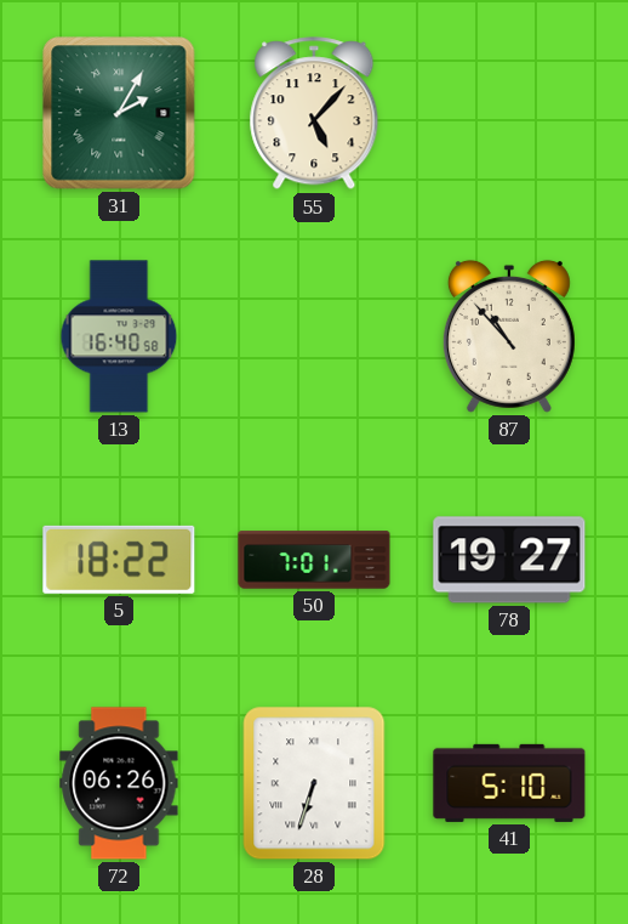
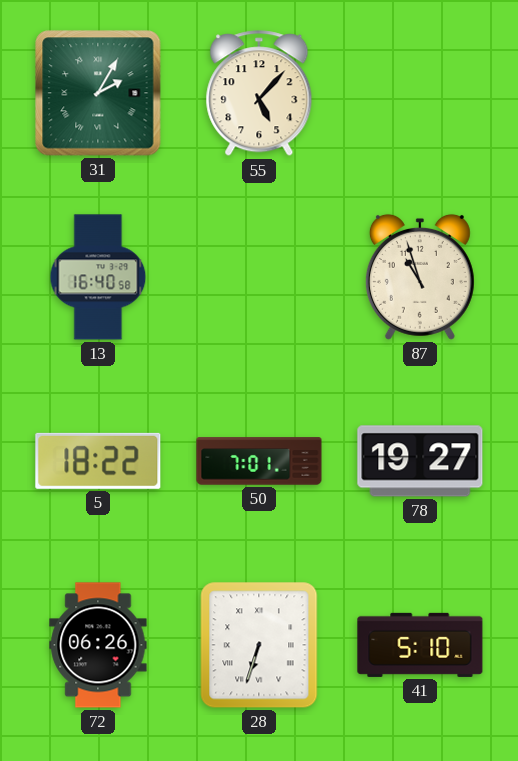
87: 10:53 -> 10:57
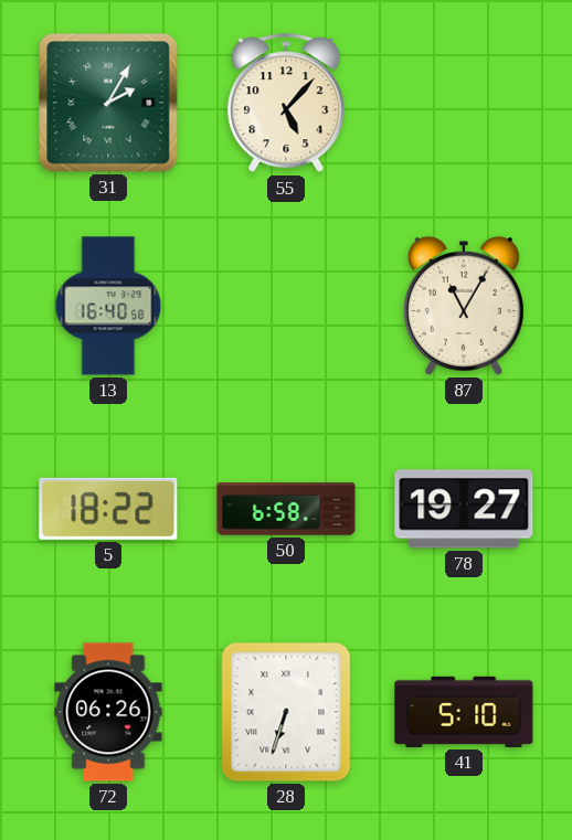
87: 10:57 -> 11:05
50: 7:01 -> 6:58
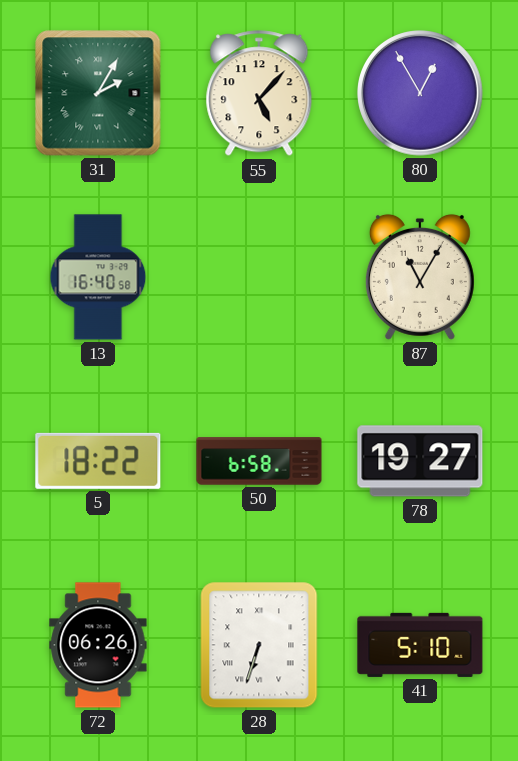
80: none -> 12:55
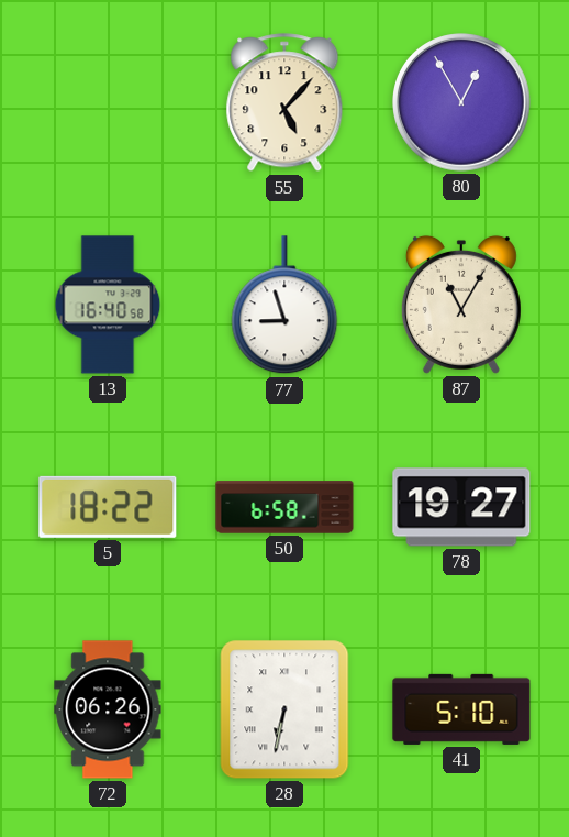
31: 2:05 -> none
77: none -> 8:57
28: 6:33 -> 6:32
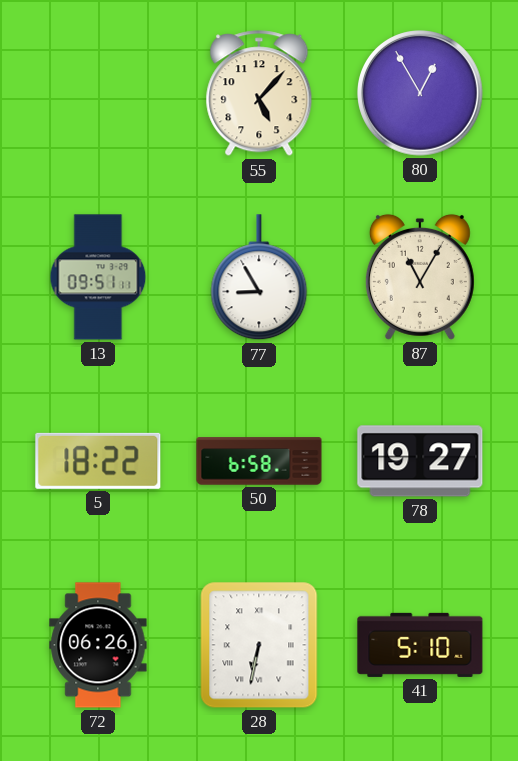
13: 16:40 -> 09:51
77: 8:57 -> 8:55
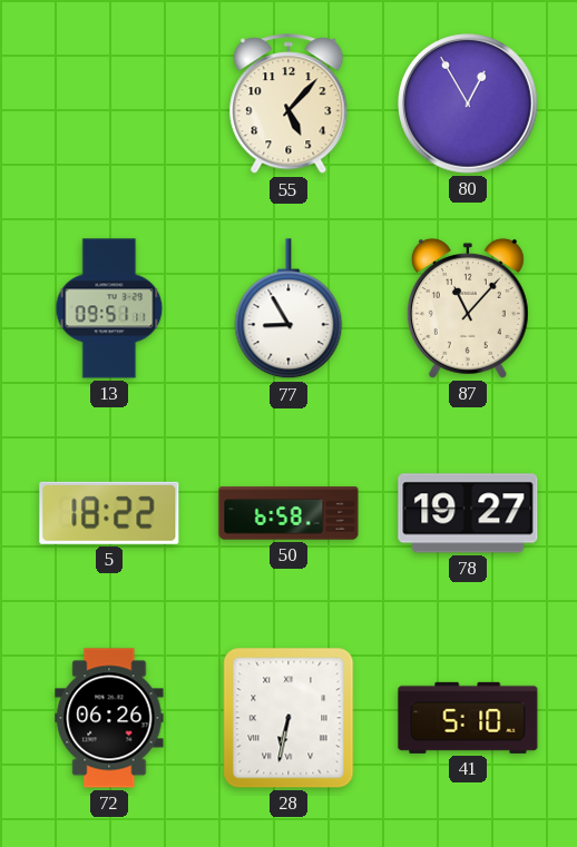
87: 11:05 -> 11:07
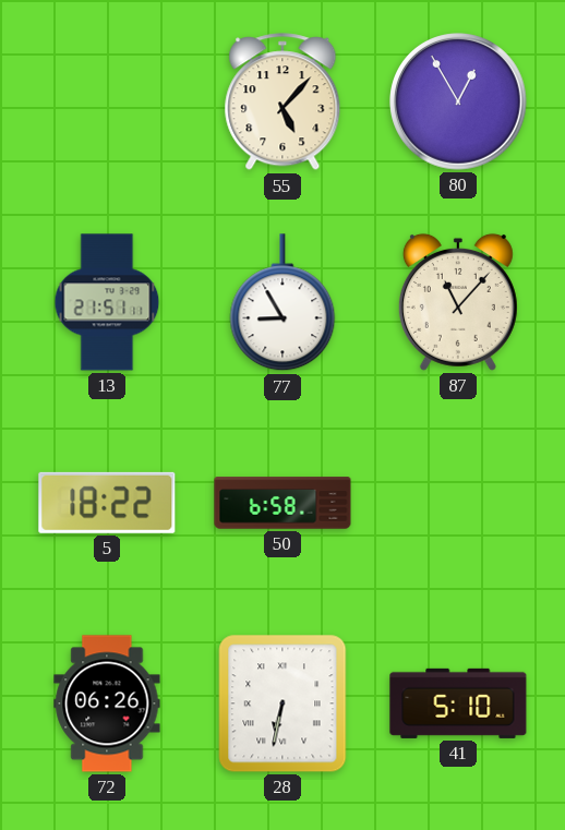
13: 09:51 -> 21:51
78: 19:27 -> none
